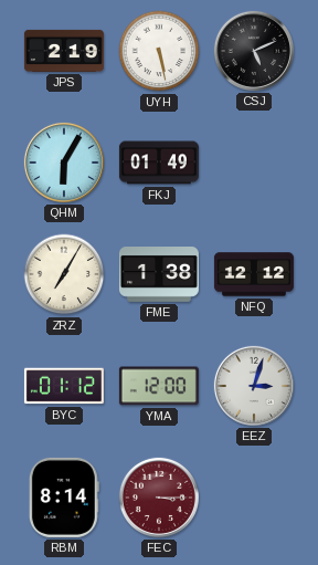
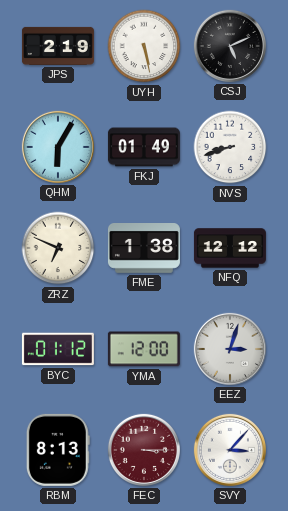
NVS: none -> 8:42
ZRZ: 7:05 -> 6:49
RBM: 8:14 -> 8:13
SVY: none -> 3:07
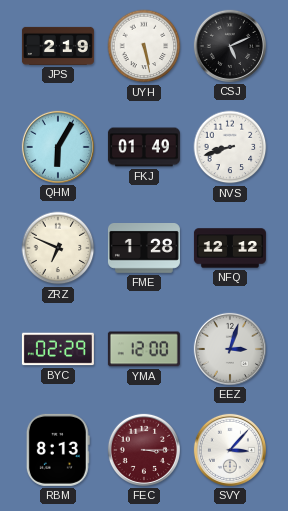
FME: 1:38 -> 1:28
BYC: 01:12 -> 02:29
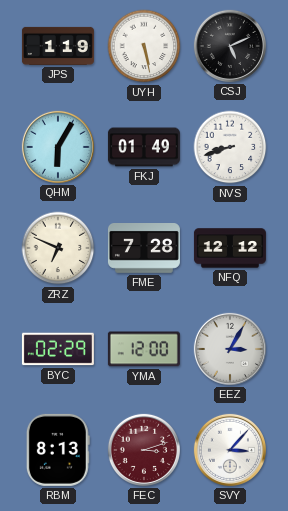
JPS: 2:19 -> 1:19
FME: 1:28 -> 7:28
EEZ: 3:03 -> 3:05
FEC: 3:15 -> 3:12
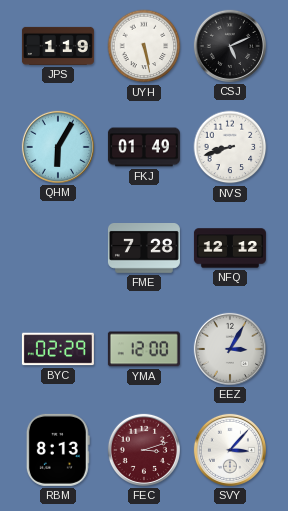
ZRZ: 6:49 -> none
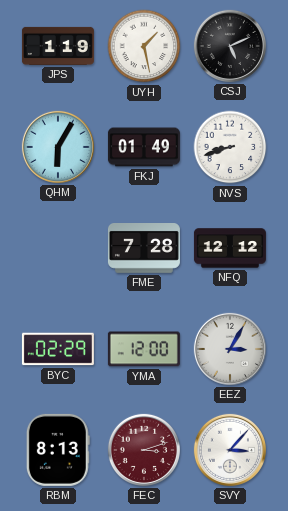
UYH: 5:28 -> 1:28
